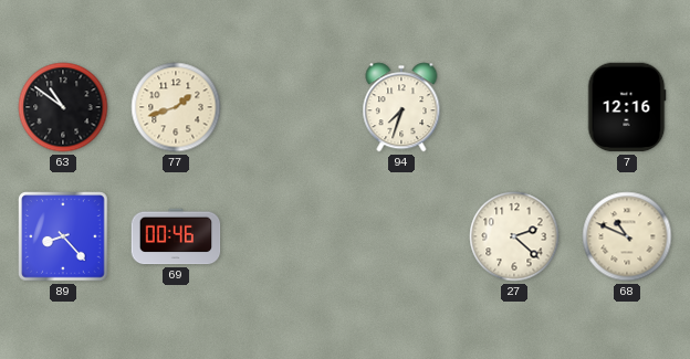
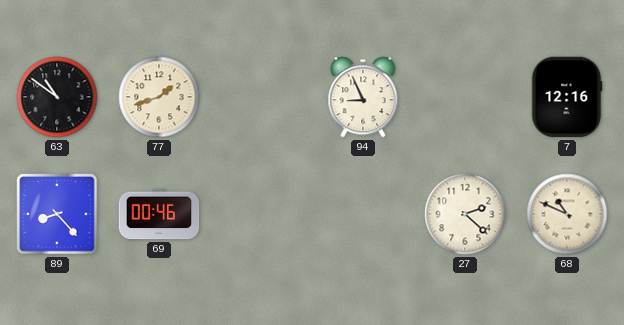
94: 7:33 -> 8:56
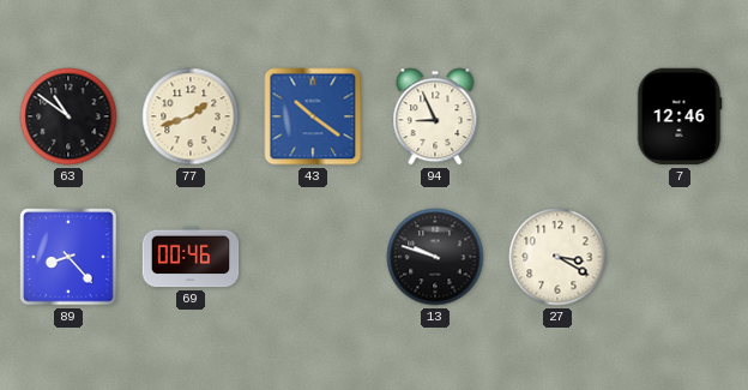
43: none -> 10:21
7: 12:16 -> 12:46
13: none -> 9:48
27: 2:22 -> 3:20
68: 10:49 -> none
